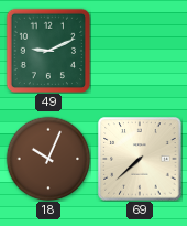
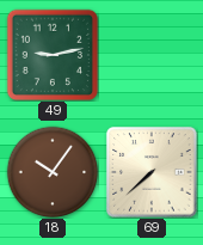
49: 9:11 -> 9:13
18: 10:04 -> 10:06
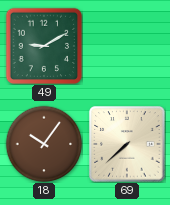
49: 9:13 -> 9:10
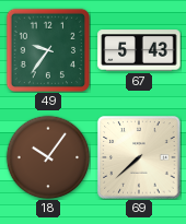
49: 9:10 -> 9:36
67: none -> 5:43
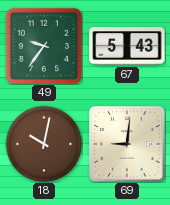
18: 10:06 -> 10:02
69: 7:38 -> 9:01
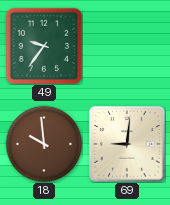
67: 5:43 -> none
18: 10:02 -> 9:59
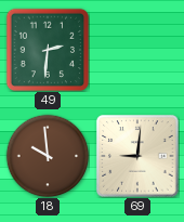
49: 9:36 -> 2:31
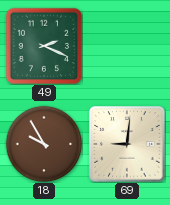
49: 2:31 -> 2:19
18: 9:59 -> 9:55
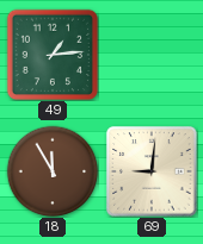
49: 2:19 -> 1:14
18: 9:55 -> 11:55
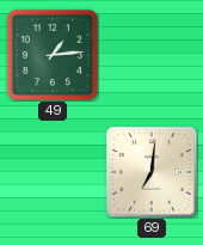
18: 11:55 -> none
69: 9:01 -> 7:01
